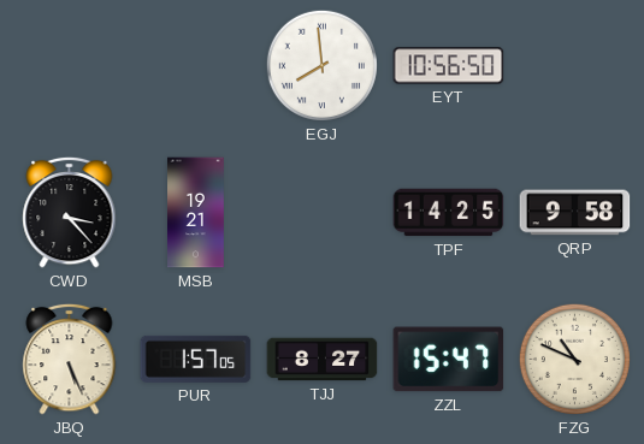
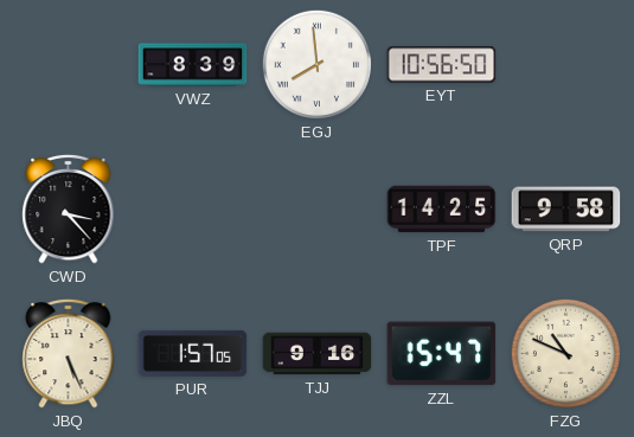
VWZ: none -> 8:39
MSB: 19:21 -> none
TJJ: 8:27 -> 9:16
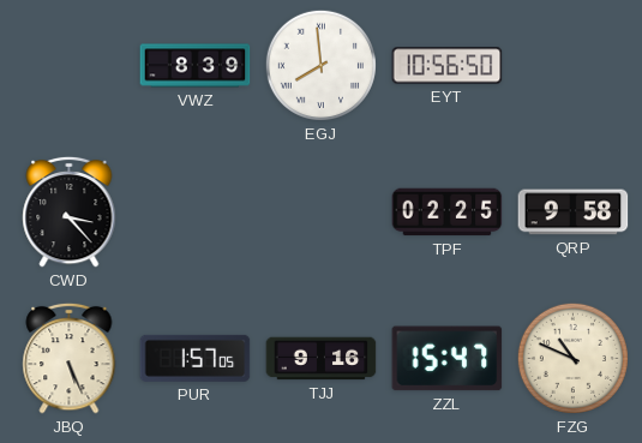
TPF: 14:25 -> 02:25
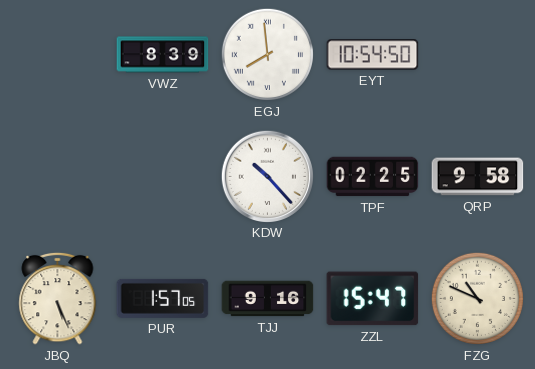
EYT: 10:56 -> 10:54
CWD: 3:23 -> none
KDW: none -> 10:23
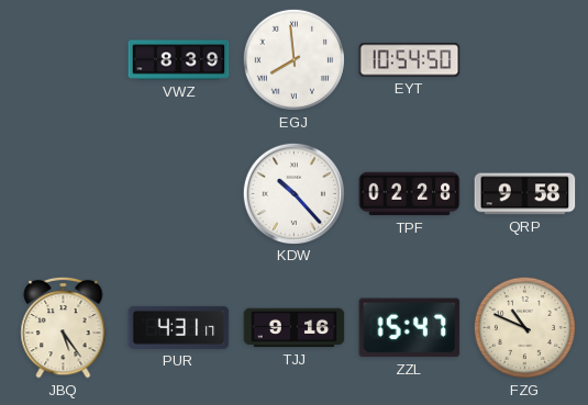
TPF: 02:25 -> 02:28
JBQ: 5:26 -> 5:24
PUR: 1:57 -> 4:31
